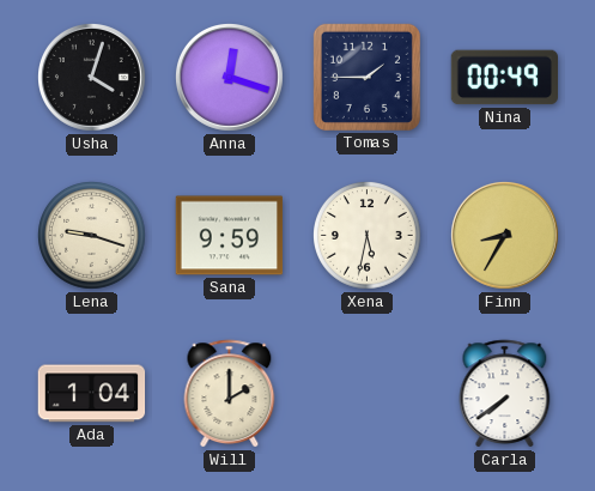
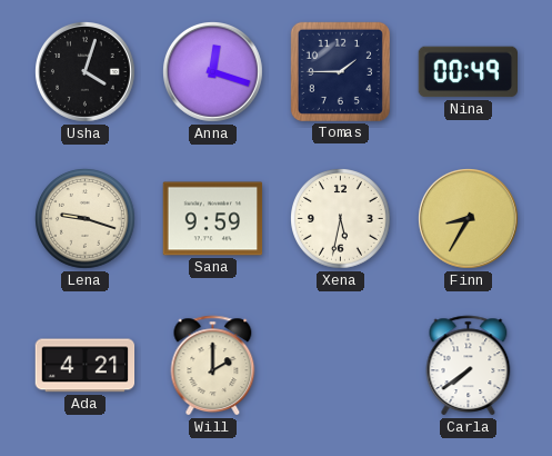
Ada: 1:04 -> 4:21
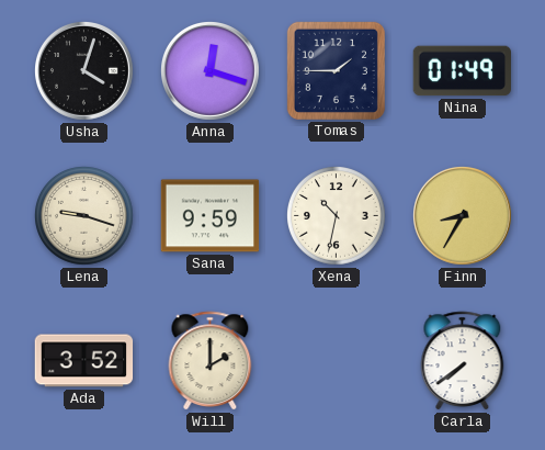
Nina: 00:49 -> 01:49
Xena: 5:32 -> 10:32
Ada: 4:21 -> 3:52
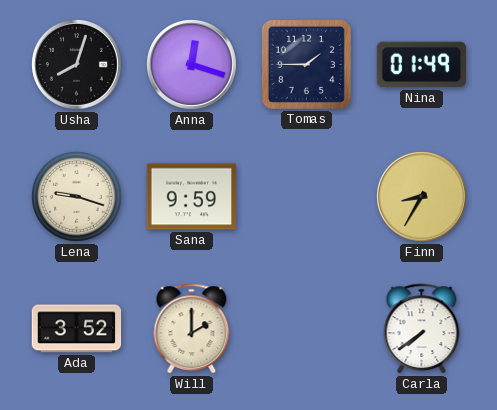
Usha: 4:03 -> 8:03
Xena: 10:32 -> none
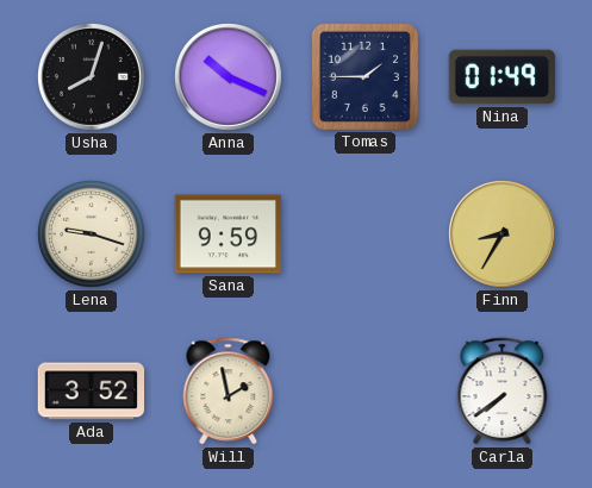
Anna: 12:18 -> 10:19
Will: 2:00 -> 1:58
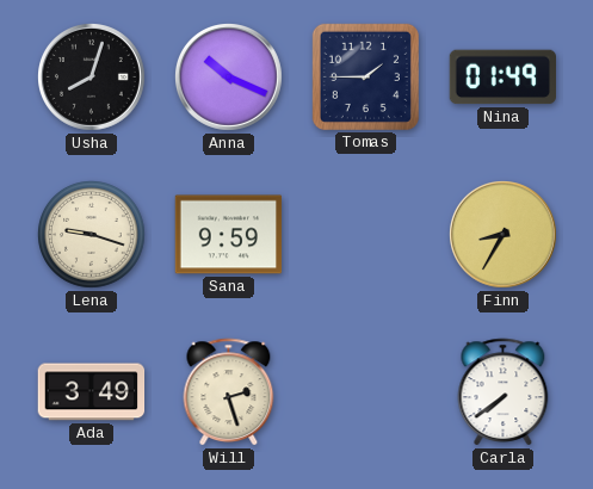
Ada: 3:52 -> 3:49
Will: 1:58 -> 2:27
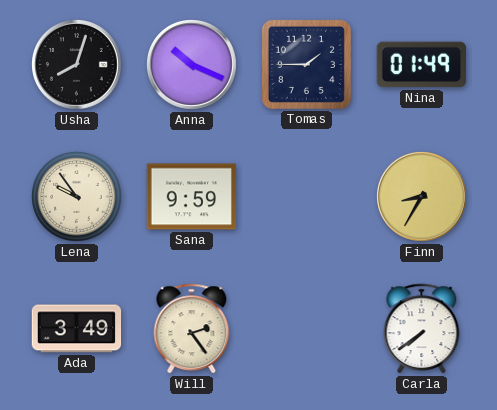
Lena: 9:18 -> 9:54
Will: 2:27 -> 2:24
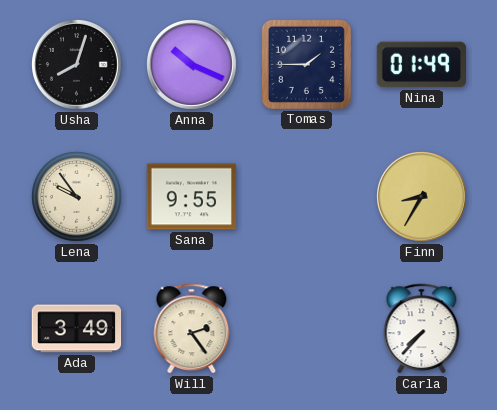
Sana: 9:59 -> 9:55
Carla: 7:39 -> 7:37
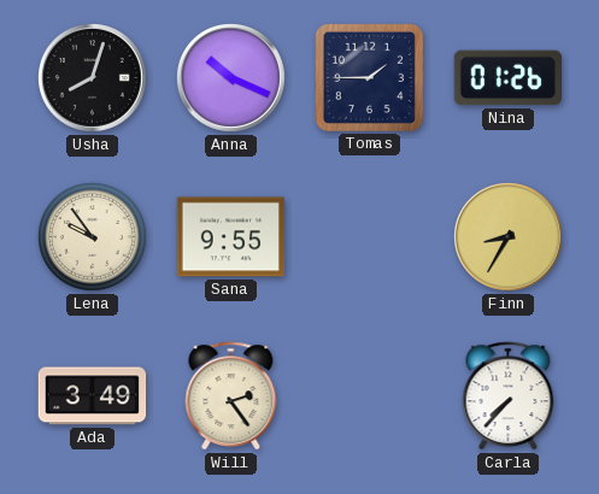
Nina: 01:49 -> 01:26
